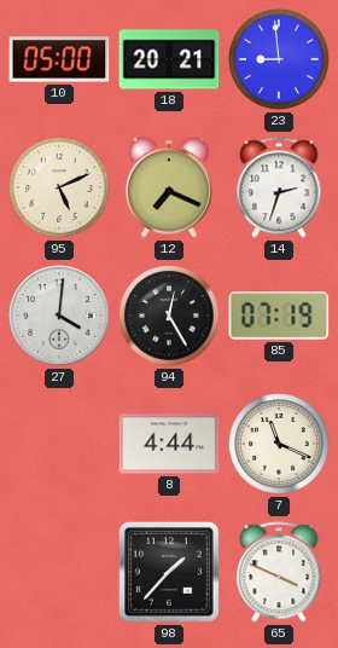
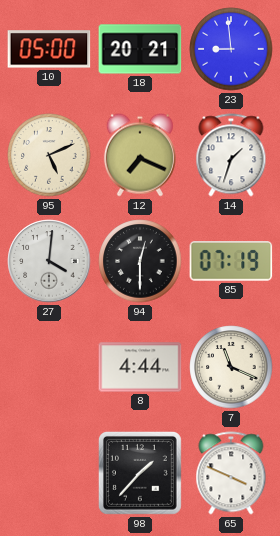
14: 2:33 -> 1:33
94: 12:25 -> 12:30
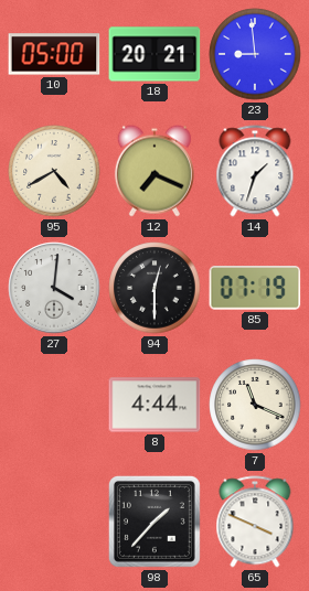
95: 5:11 -> 4:40
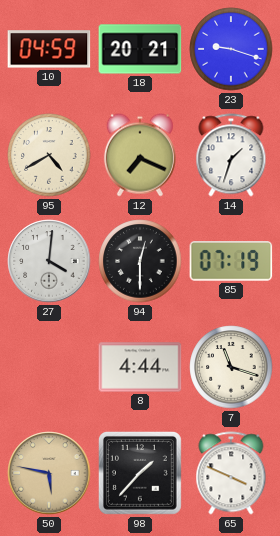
10: 05:00 -> 04:59
23: 8:59 -> 9:18
7: 11:19 -> 11:18
50: none -> 5:47
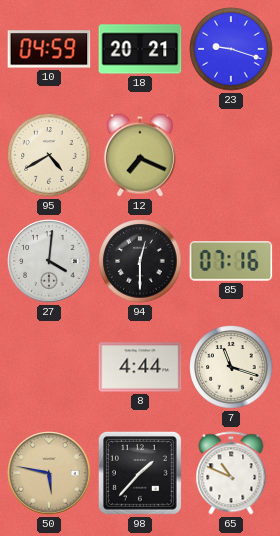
14: 1:33 -> none
85: 07:19 -> 07:16
65: 3:49 -> 10:49
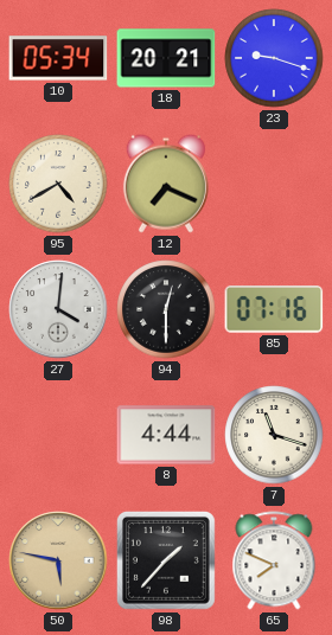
10: 04:59 -> 05:34
65: 10:49 -> 7:49
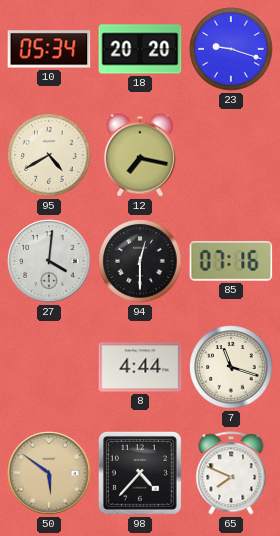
18: 20:21 -> 20:20
12: 7:19 -> 7:17
50: 5:47 -> 5:51
98: 1:37 -> 4:37
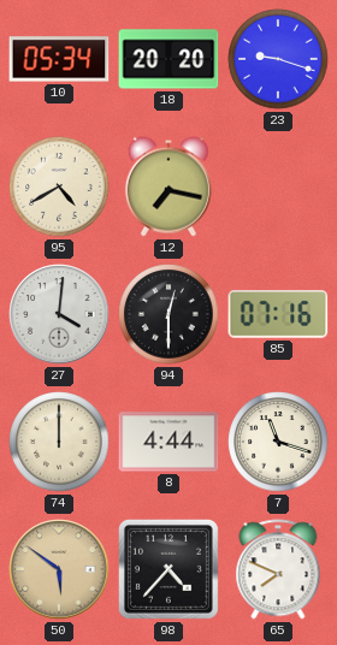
74: none -> 12:00
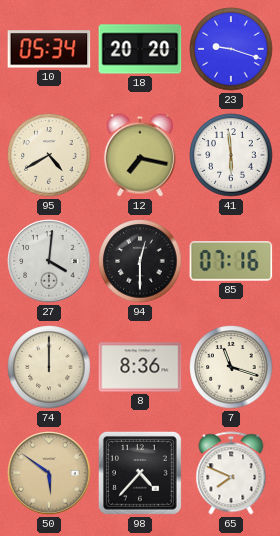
41: none -> 5:59
8: 4:44 -> 8:36
